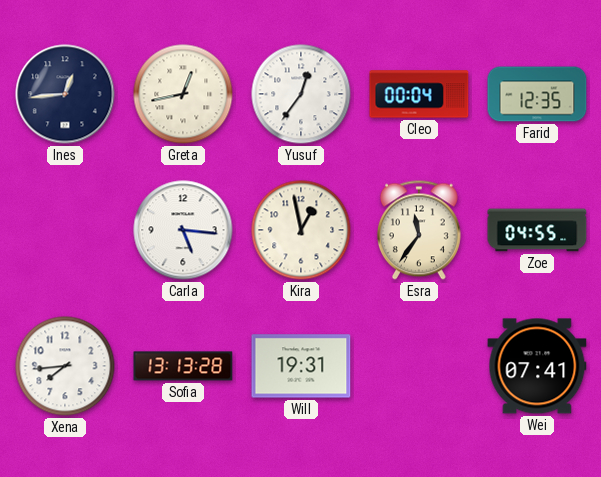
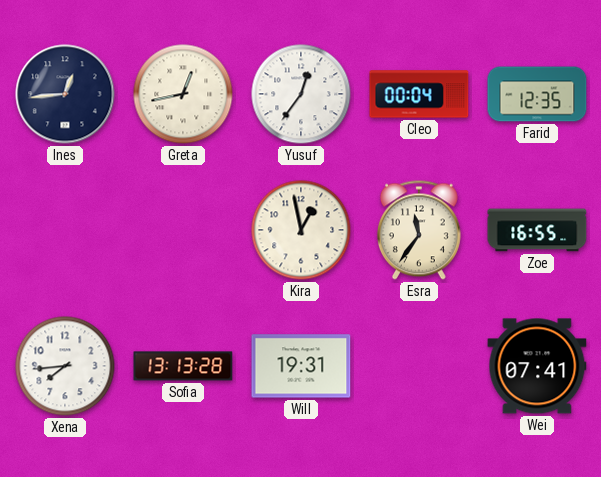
Carla: 5:16 -> none
Zoe: 04:55 -> 16:55
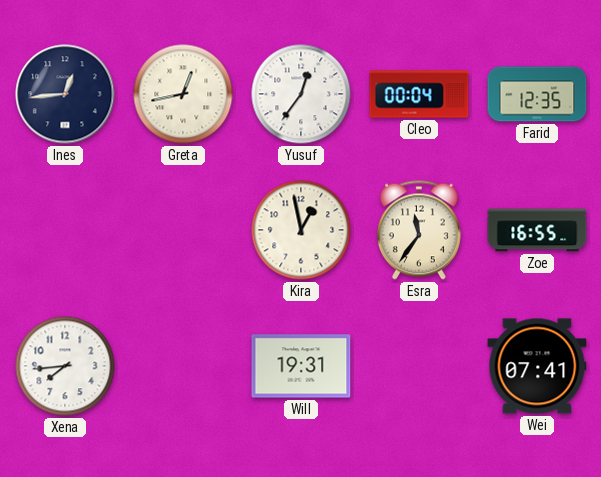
Sofia: 13:13 -> none
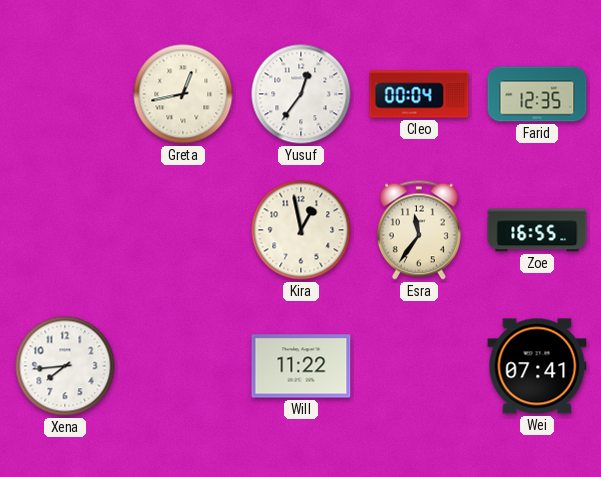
Ines: 12:44 -> none
Will: 19:31 -> 11:22
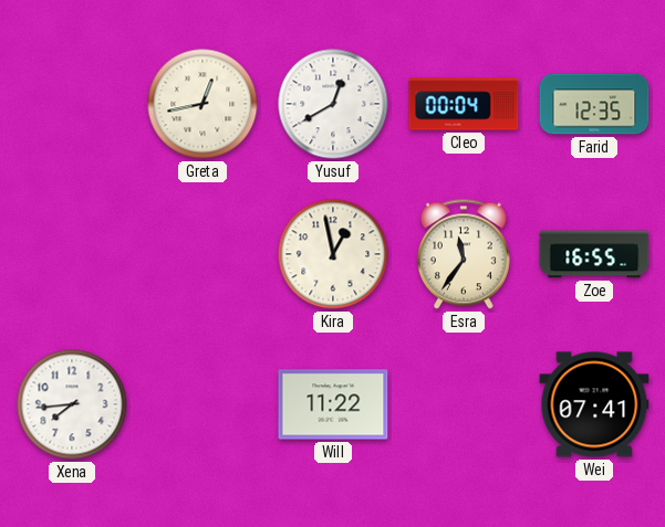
Yusuf: 12:36 -> 12:40
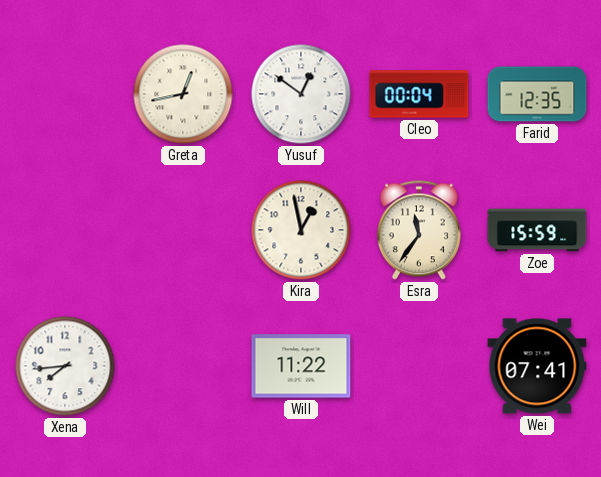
Yusuf: 12:40 -> 12:51
Zoe: 16:55 -> 15:59
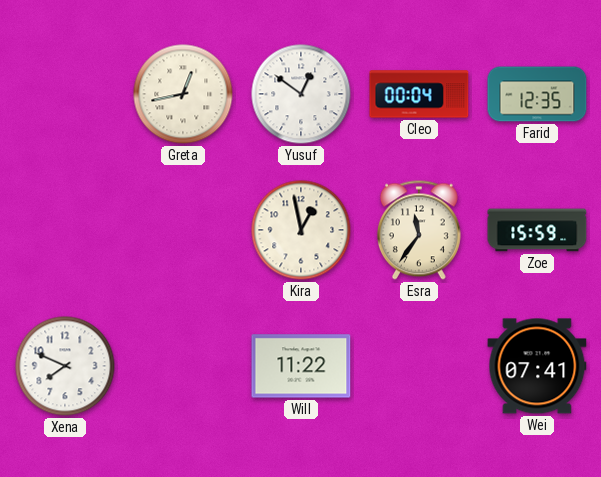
Xena: 7:44 -> 7:49
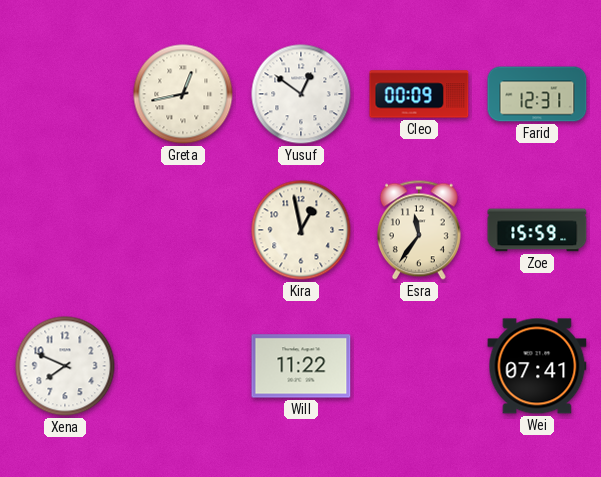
Cleo: 00:04 -> 00:09
Farid: 12:35 -> 12:31
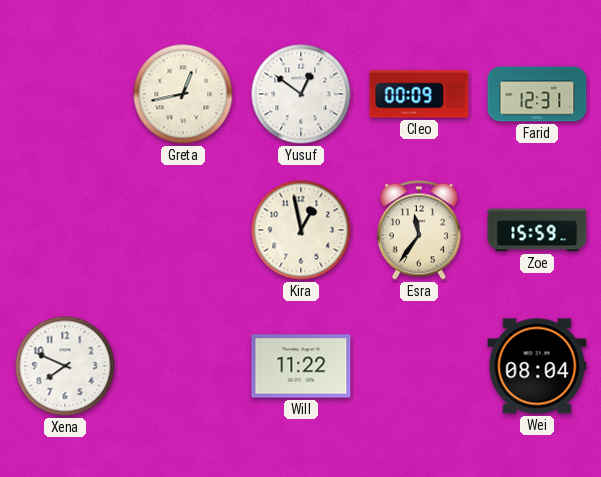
Wei: 07:41 -> 08:04
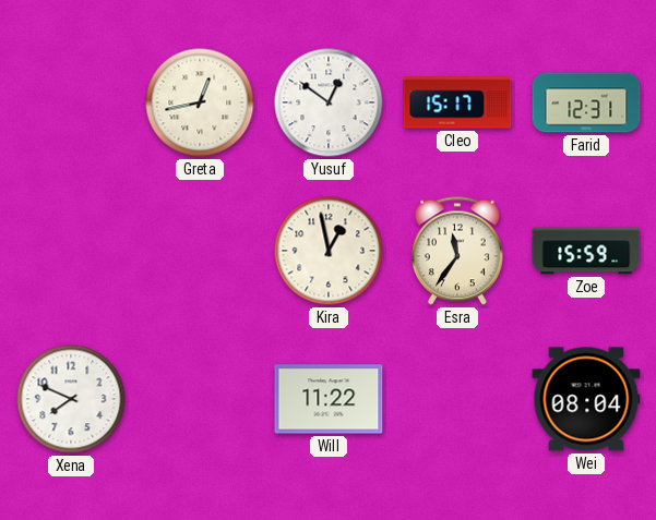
Cleo: 00:09 -> 15:17
